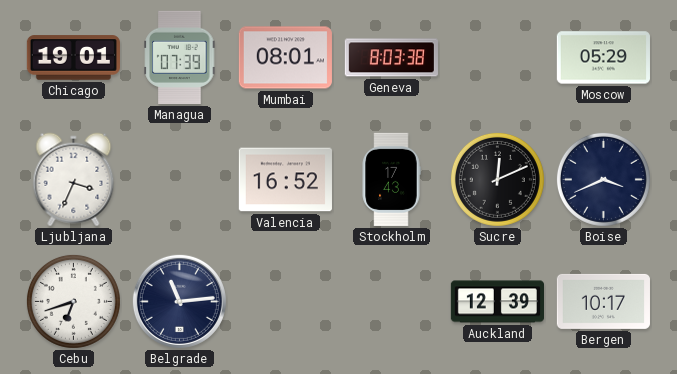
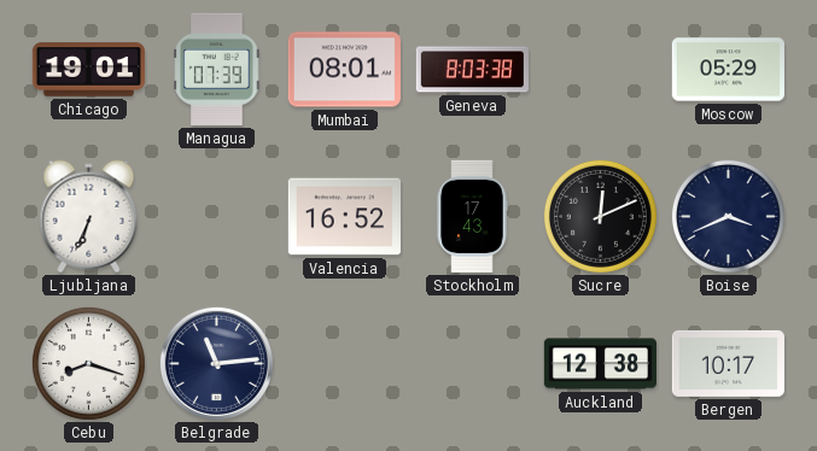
Ljubljana: 3:34 -> 6:34
Cebu: 6:42 -> 8:18
Auckland: 12:39 -> 12:38
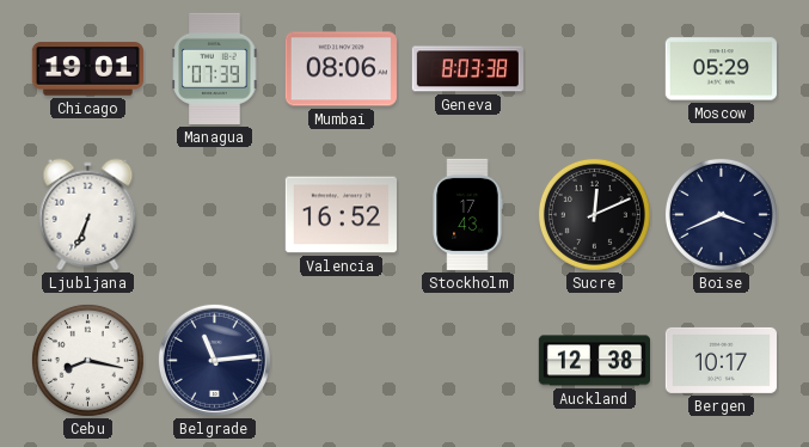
Mumbai: 08:01 -> 08:06
Cebu: 8:18 -> 8:17
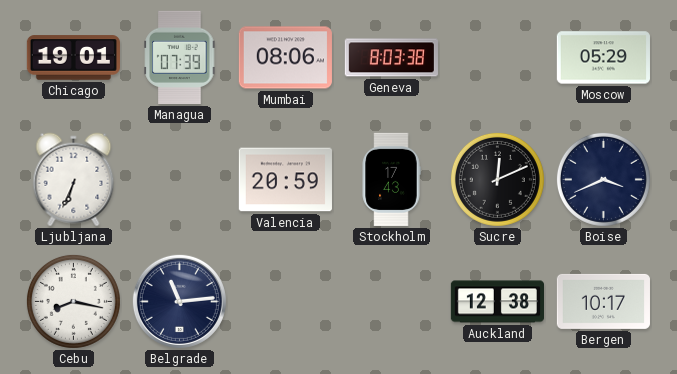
Valencia: 16:52 -> 20:59
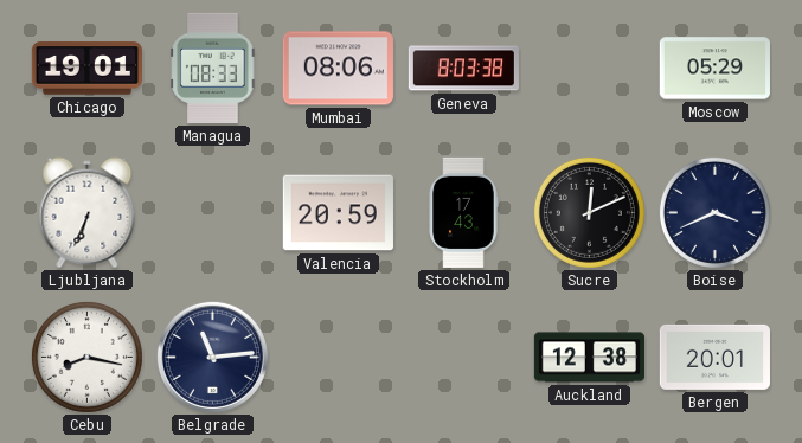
Managua: 07:39 -> 08:33
Bergen: 10:17 -> 20:01
